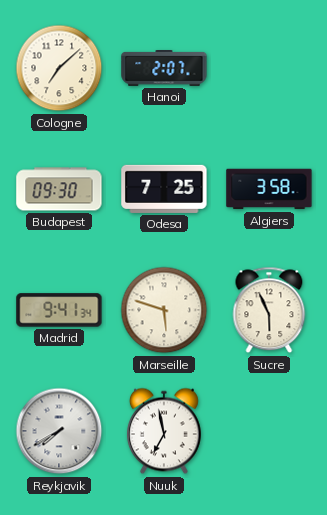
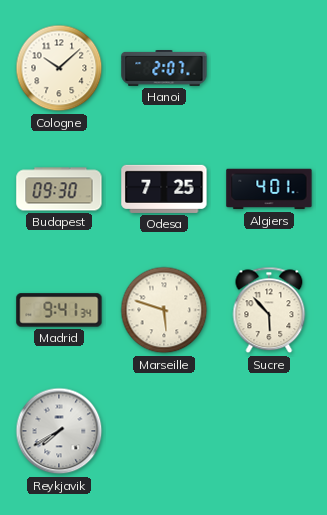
Cologne: 7:08 -> 10:08
Algiers: 3:58 -> 4:01
Sucre: 5:56 -> 5:53
Nuuk: 6:58 -> none
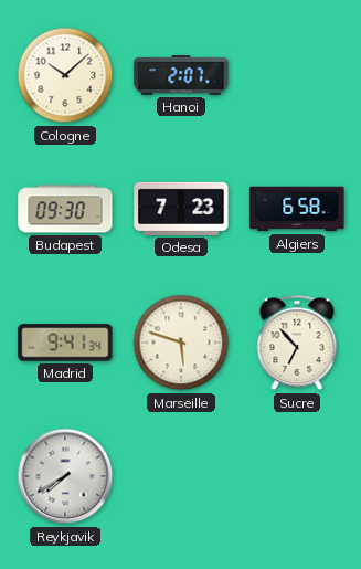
Odesa: 7:25 -> 7:23
Algiers: 4:01 -> 6:58
Sucre: 5:53 -> 6:53
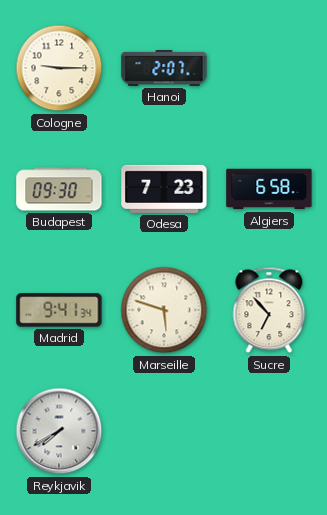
Cologne: 10:08 -> 9:15
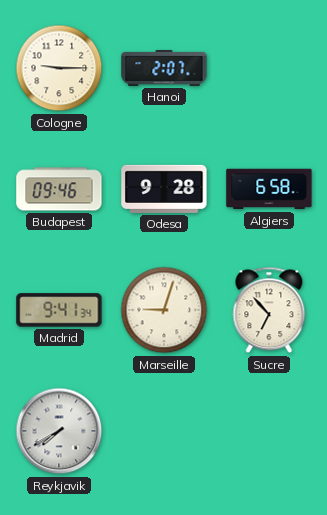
Budapest: 09:30 -> 09:46
Odesa: 7:23 -> 9:28
Marseille: 5:48 -> 9:03
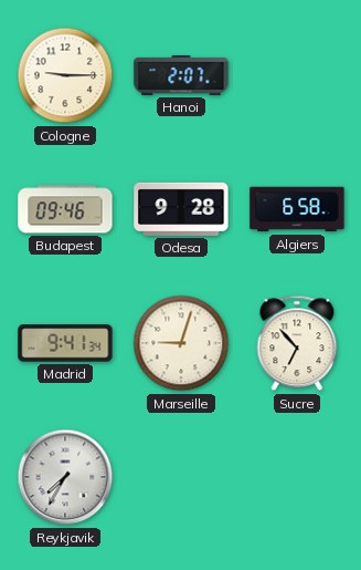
Reykjavik: 7:40 -> 7:35
